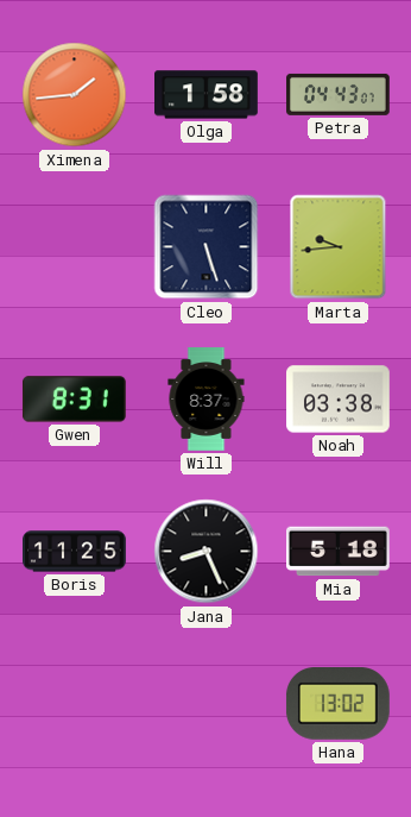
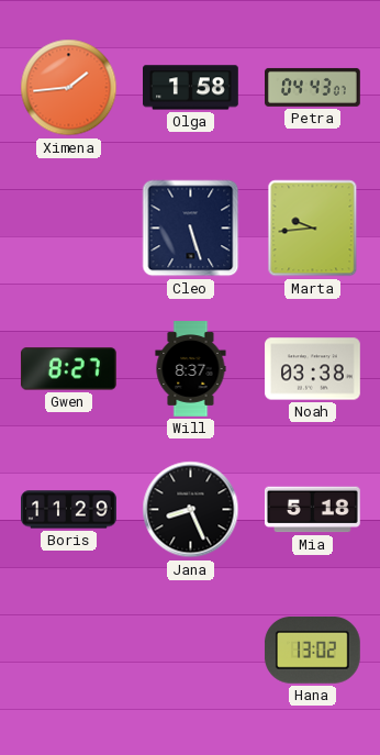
Gwen: 8:31 -> 8:27
Boris: 11:25 -> 11:29
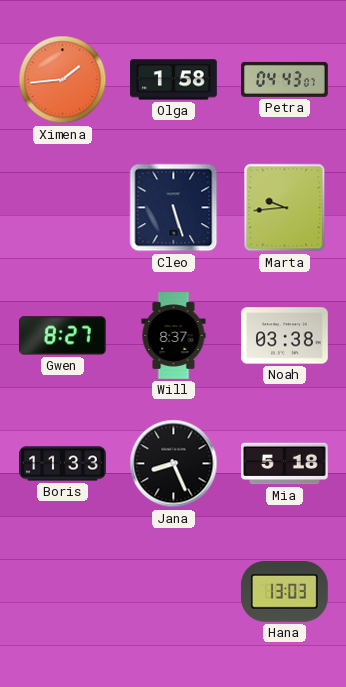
Boris: 11:29 -> 11:33
Hana: 13:02 -> 13:03
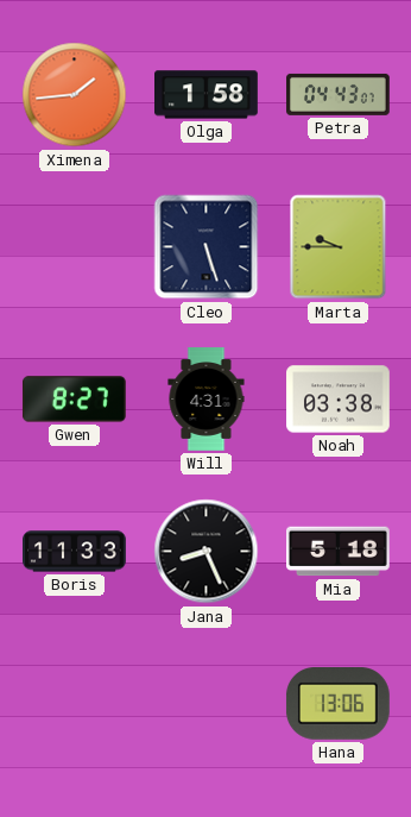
Marta: 9:44 -> 9:45
Will: 8:37 -> 4:31
Hana: 13:03 -> 13:06
